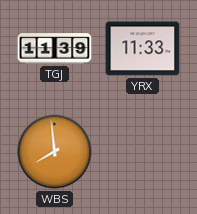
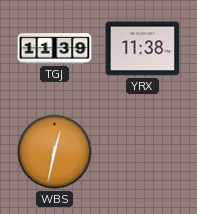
YRX: 11:33 -> 11:38
WBS: 7:59 -> 12:32
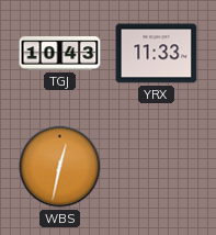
TGJ: 11:39 -> 10:43
YRX: 11:38 -> 11:33
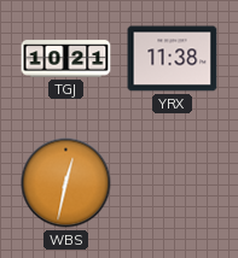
TGJ: 10:43 -> 10:21
YRX: 11:33 -> 11:38
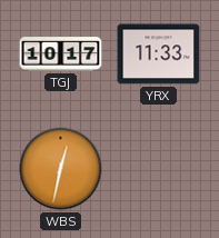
TGJ: 10:21 -> 10:17
YRX: 11:38 -> 11:33
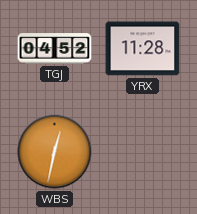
TGJ: 10:17 -> 04:52
YRX: 11:33 -> 11:28
